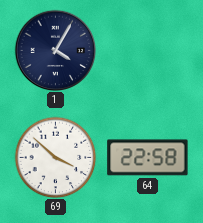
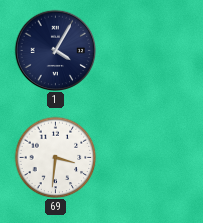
69: 3:52 -> 3:31
64: 22:58 -> none
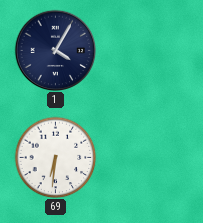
69: 3:31 -> 6:31
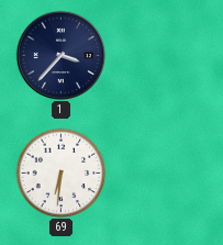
1: 4:05 -> 3:37
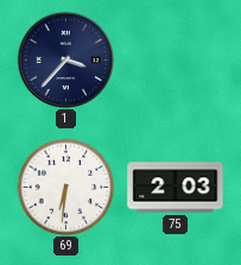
75: none -> 2:03
